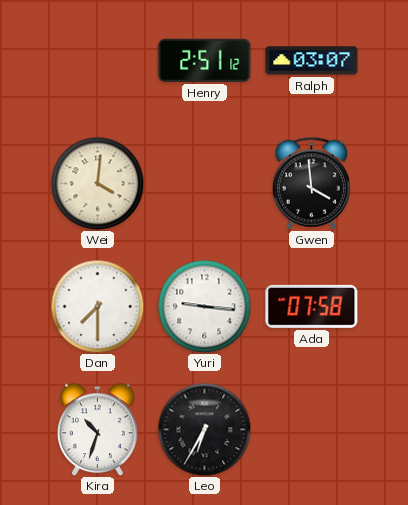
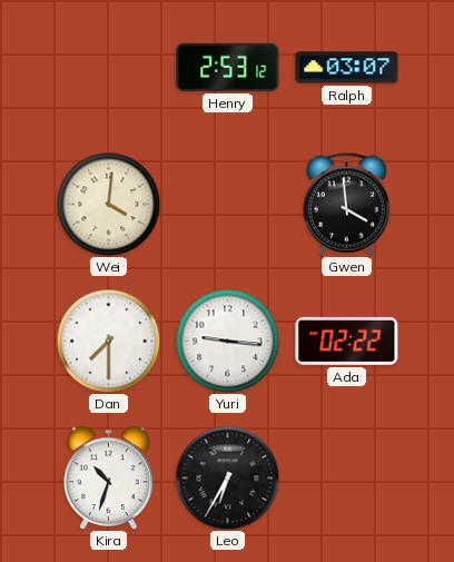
Henry: 2:51 -> 2:53
Ada: 07:58 -> 02:22
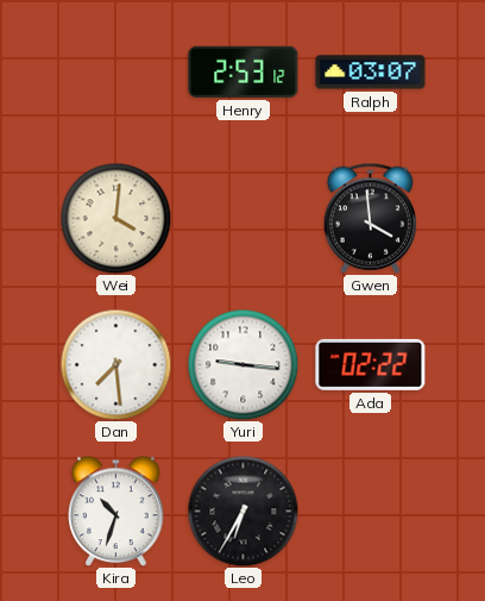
Dan: 7:30 -> 7:29
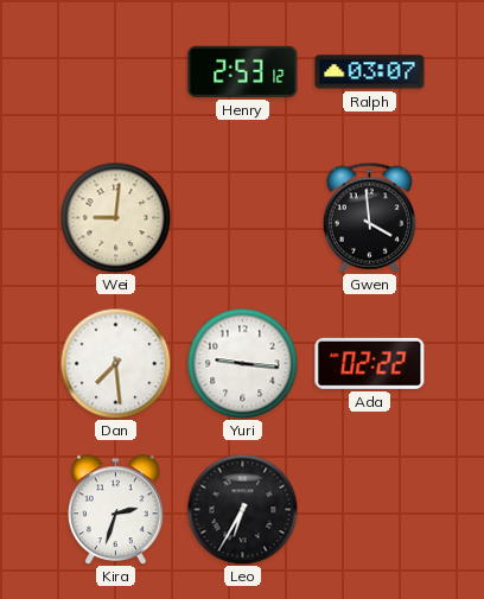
Wei: 4:01 -> 9:01
Kira: 10:33 -> 2:33
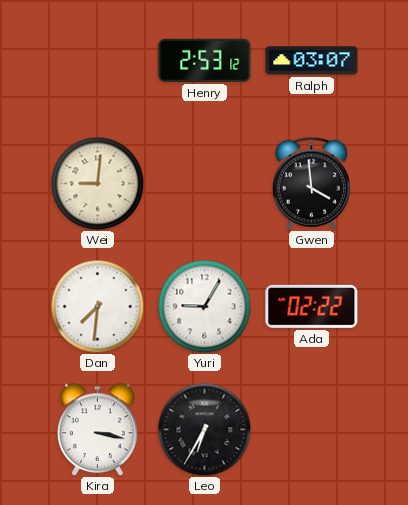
Dan: 7:29 -> 7:31
Yuri: 9:16 -> 9:05
Kira: 2:33 -> 3:17
